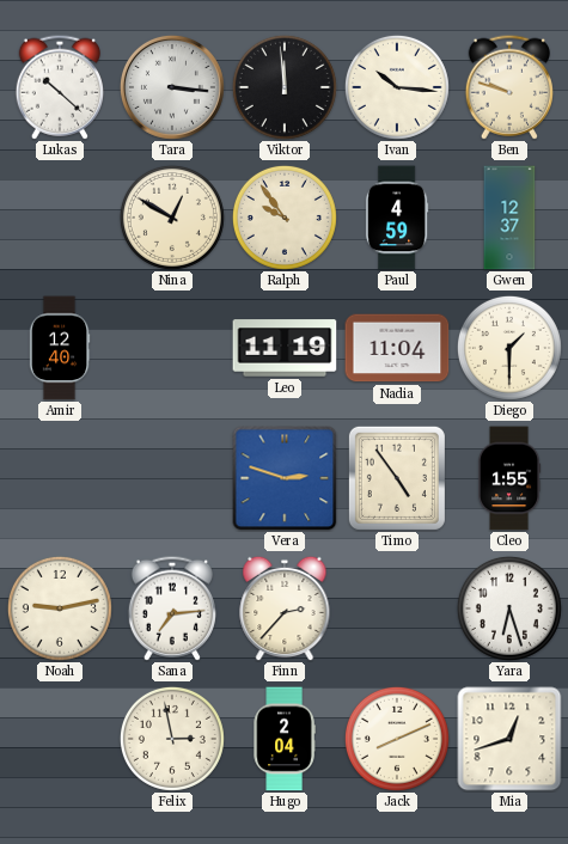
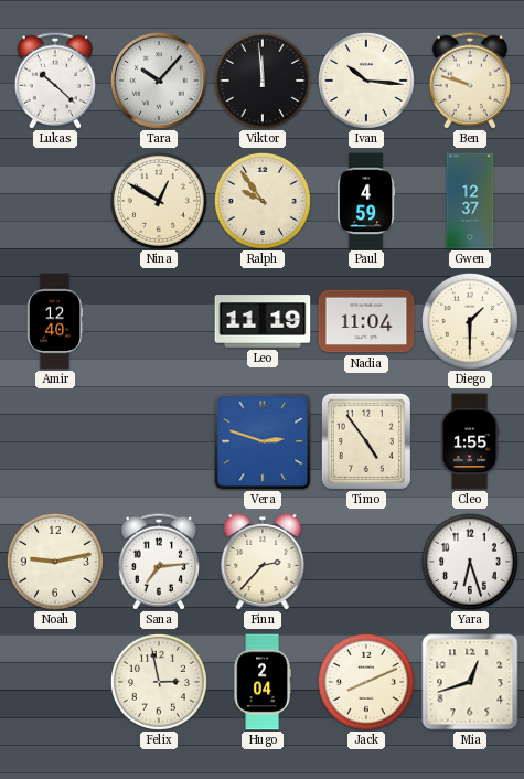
Tara: 3:16 -> 10:07
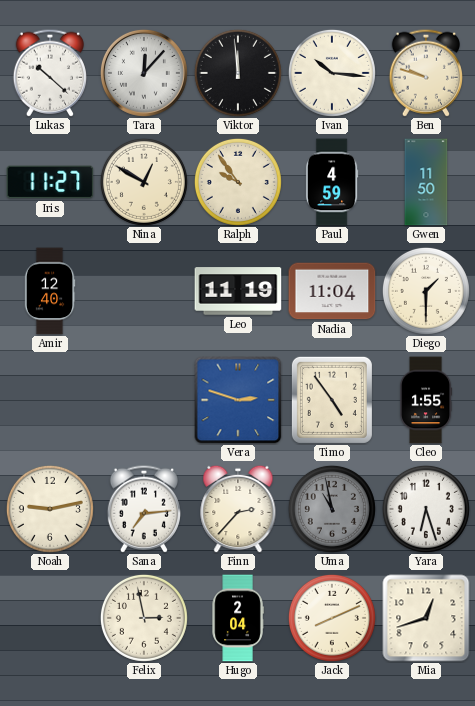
Tara: 10:07 -> 12:07
Iris: none -> 11:27
Gwen: 12:37 -> 11:50
Uma: none -> 10:58
